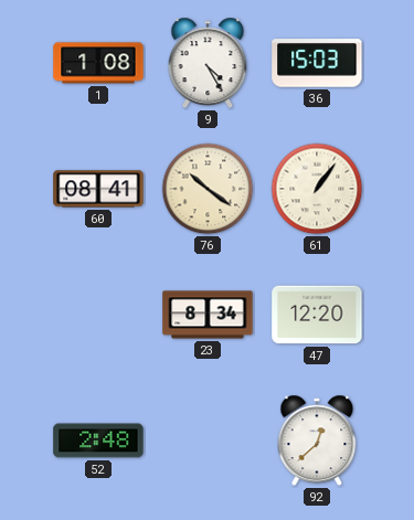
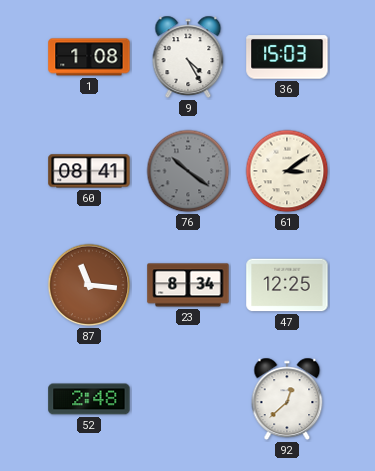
76 dial: cream -> grey
61: 1:06 -> 3:09
87: none -> 11:16
47: 12:20 -> 12:25
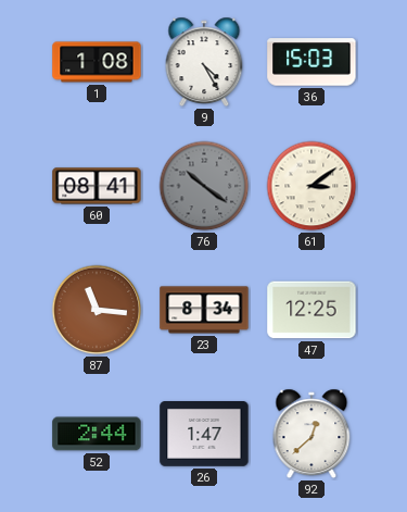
52: 2:48 -> 2:44
26: none -> 1:47
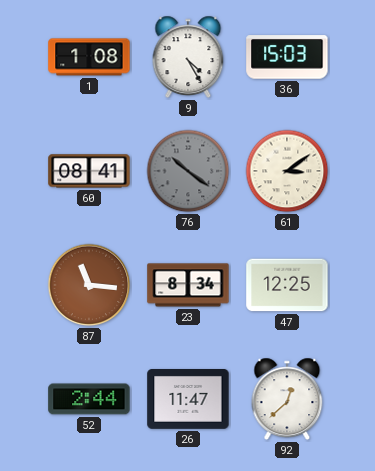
26: 1:47 -> 11:47
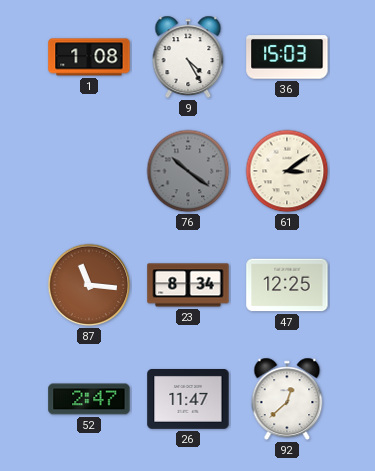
60: 08:41 -> none
52: 2:44 -> 2:47
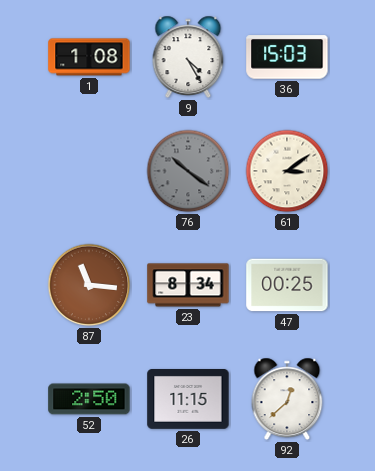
47: 12:25 -> 00:25
52: 2:47 -> 2:50
26: 11:47 -> 11:15
